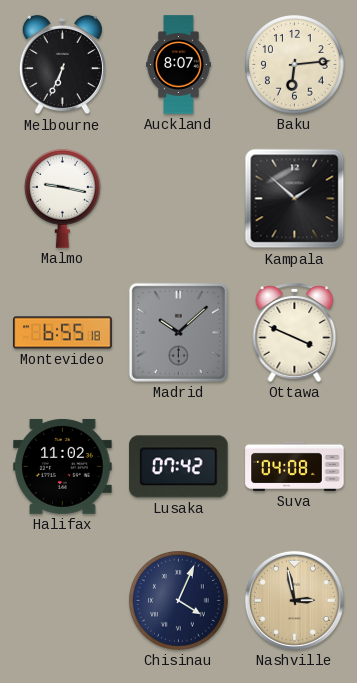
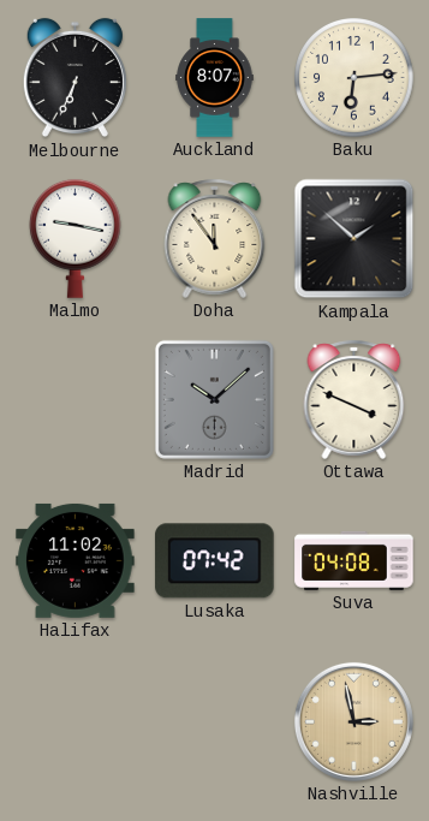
Doha: none -> 11:54
Montevideo: 6:55 -> none
Chisinau: 4:04 -> none
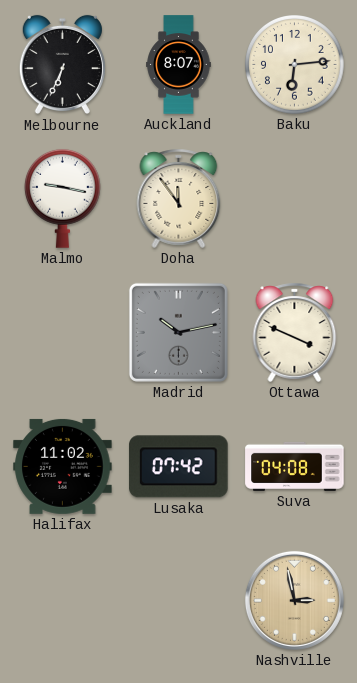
Kampala: 1:52 -> none
Madrid: 10:08 -> 10:13
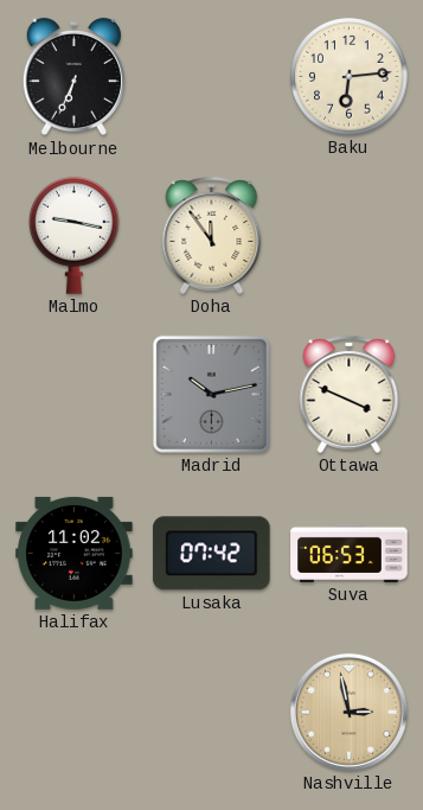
Auckland: 8:07 -> none
Suva: 04:08 -> 06:53
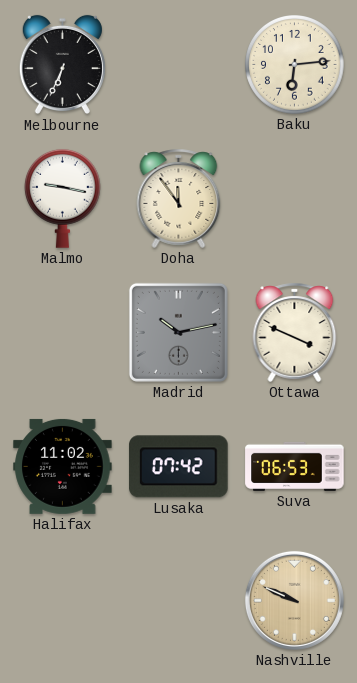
Nashville: 2:58 -> 9:49
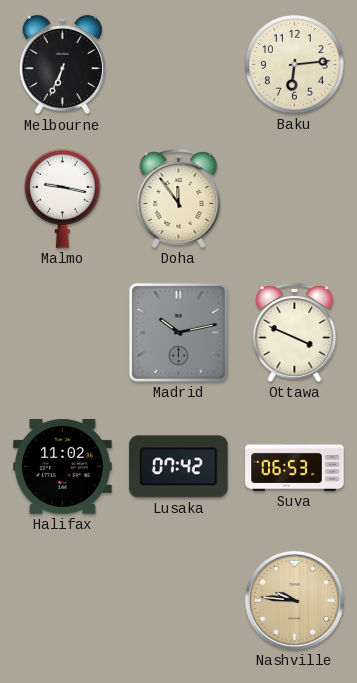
Nashville: 9:49 -> 9:46
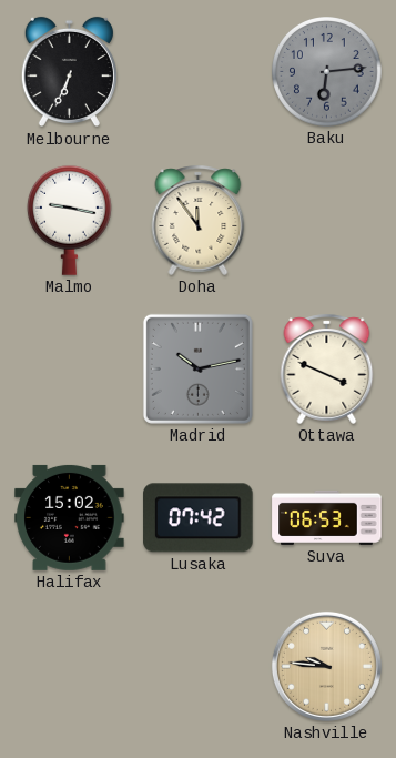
Baku dial: cream -> grey
Halifax: 11:02 -> 15:02
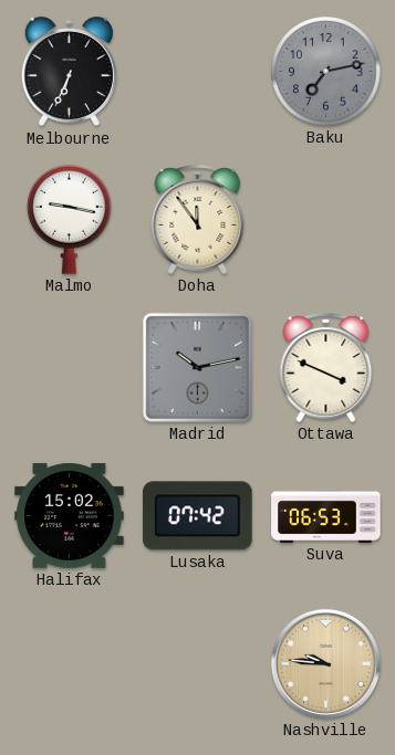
Baku: 6:14 -> 7:13
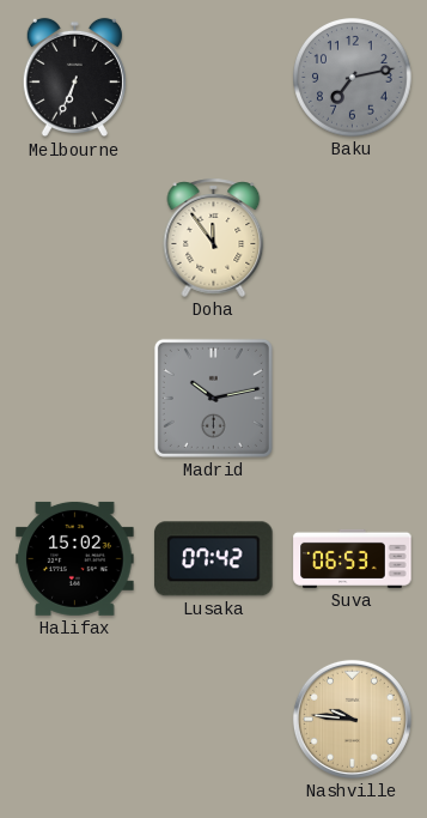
Malmo: 9:17 -> none
Ottawa: 3:49 -> none
